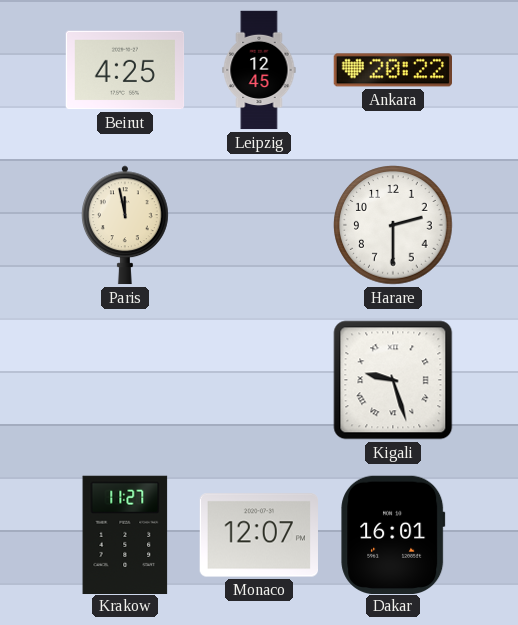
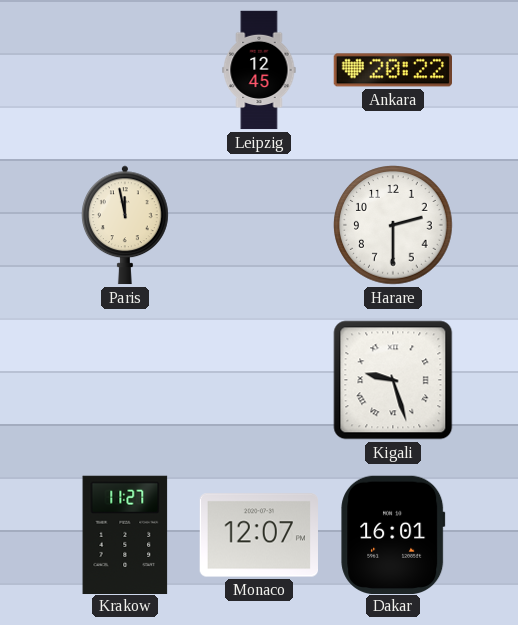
Beirut: 4:25 -> none
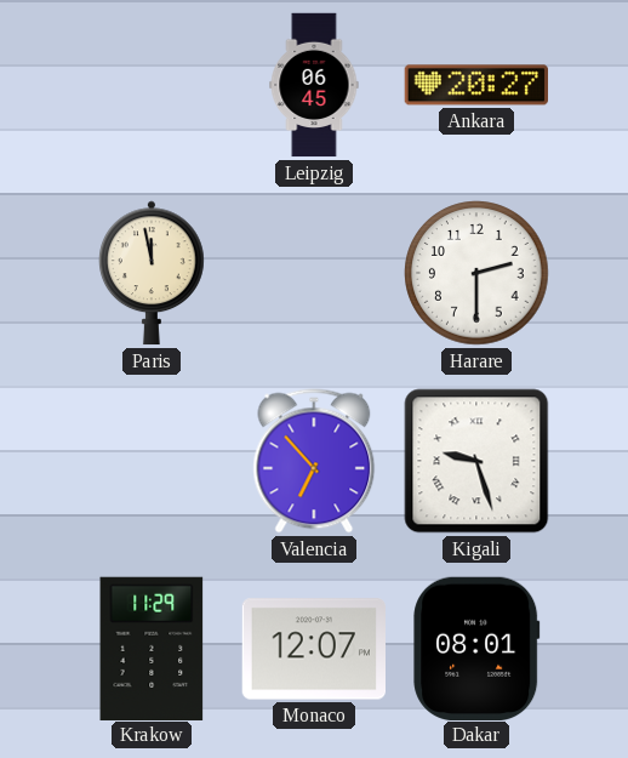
Leipzig: 12:45 -> 06:45
Ankara: 20:22 -> 20:27
Valencia: none -> 6:53
Krakow: 11:27 -> 11:29
Dakar: 16:01 -> 08:01
